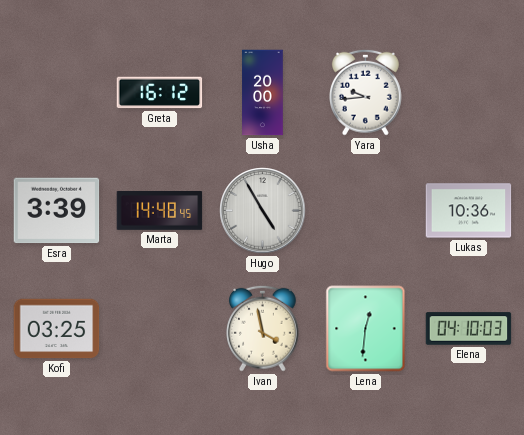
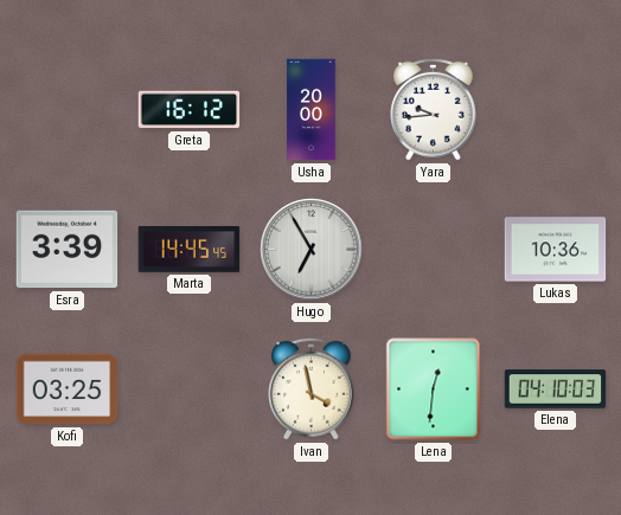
Marta: 14:48 -> 14:45
Hugo: 4:55 -> 6:55
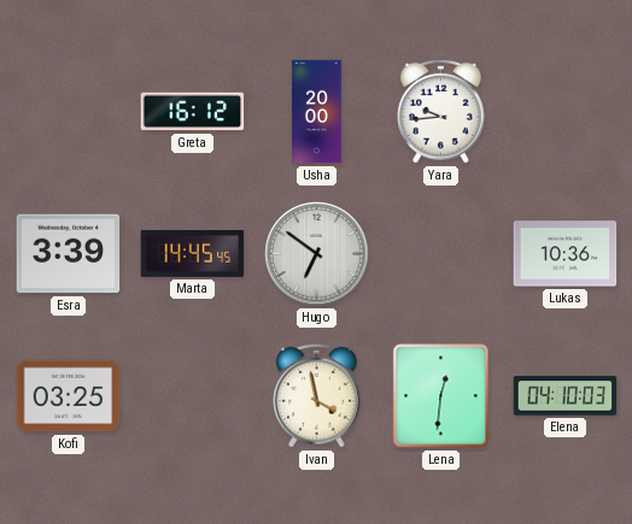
Hugo: 6:55 -> 6:51
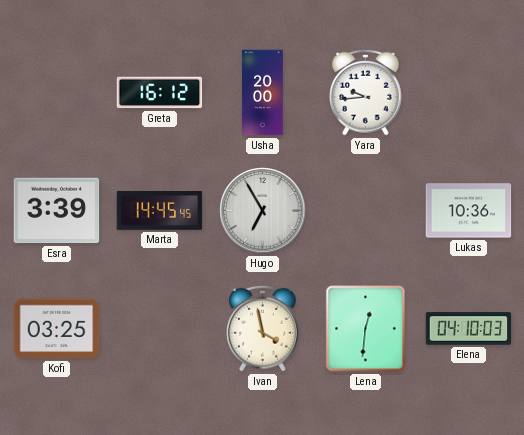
Hugo: 6:51 -> 6:55
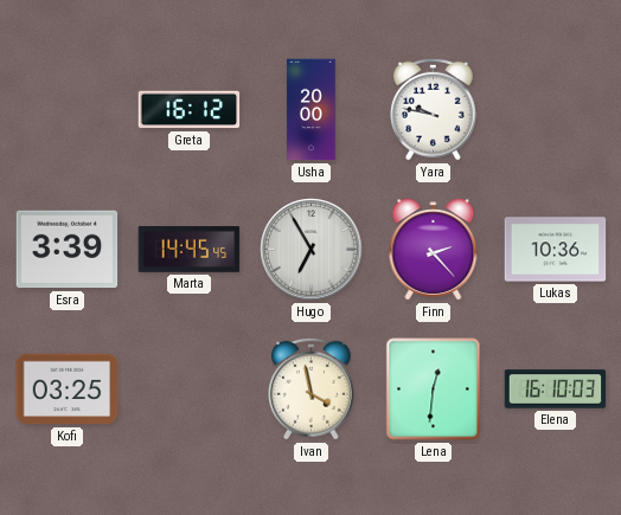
Yara: 9:44 -> 9:47
Finn: none -> 2:23
Elena: 04:10 -> 16:10
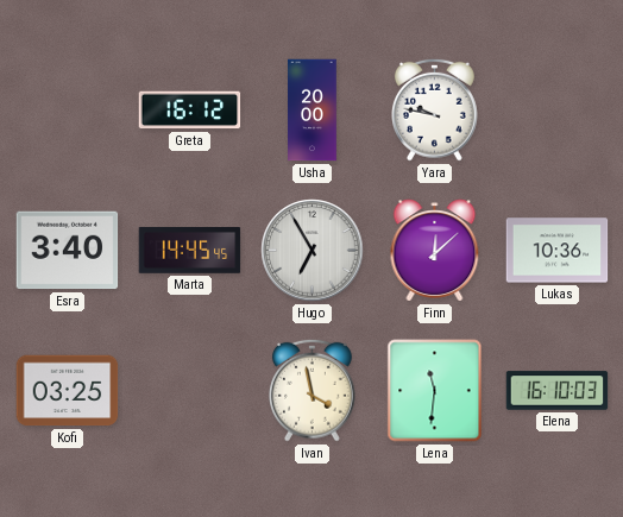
Esra: 3:39 -> 3:40
Finn: 2:23 -> 12:08
Lena: 12:31 -> 11:31
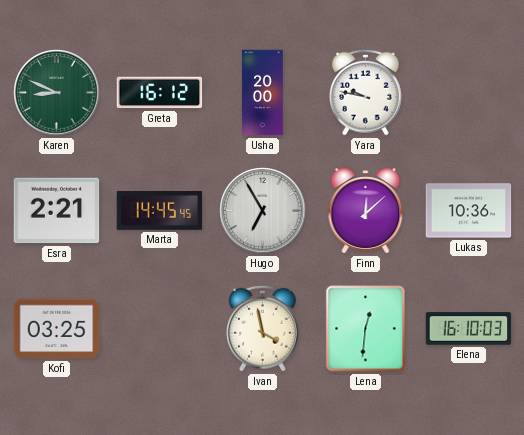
Karen: none -> 8:49
Esra: 3:40 -> 2:21
Lena: 11:31 -> 12:31
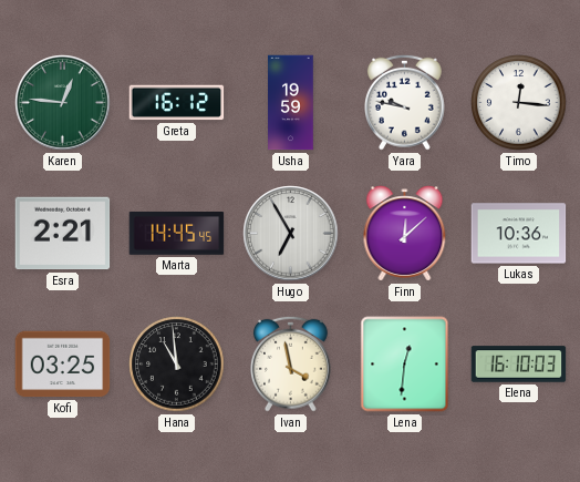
Karen: 8:49 -> 12:46
Usha: 20:00 -> 19:59
Timo: none -> 12:16
Hana: none -> 10:59
